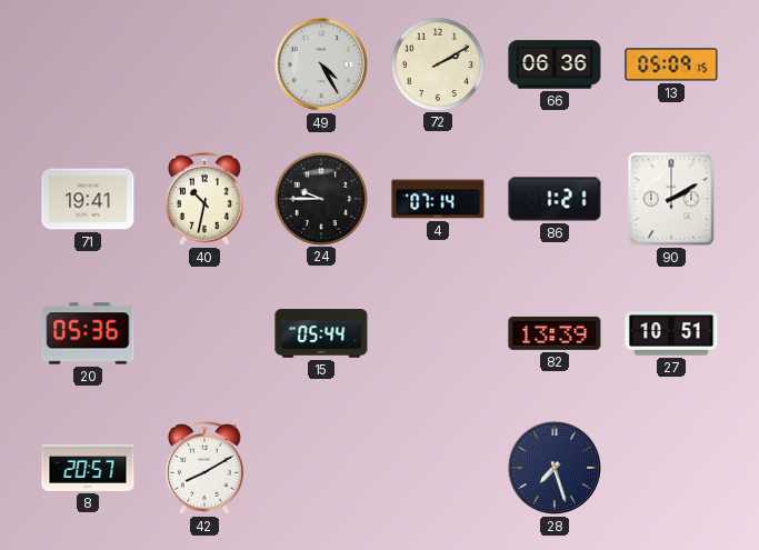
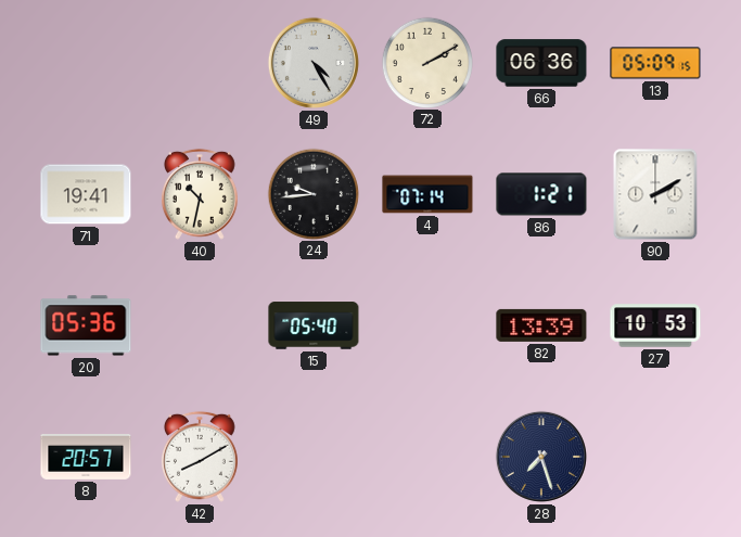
24: 9:45 -> 9:44
15: 05:44 -> 05:40
27: 10:51 -> 10:53
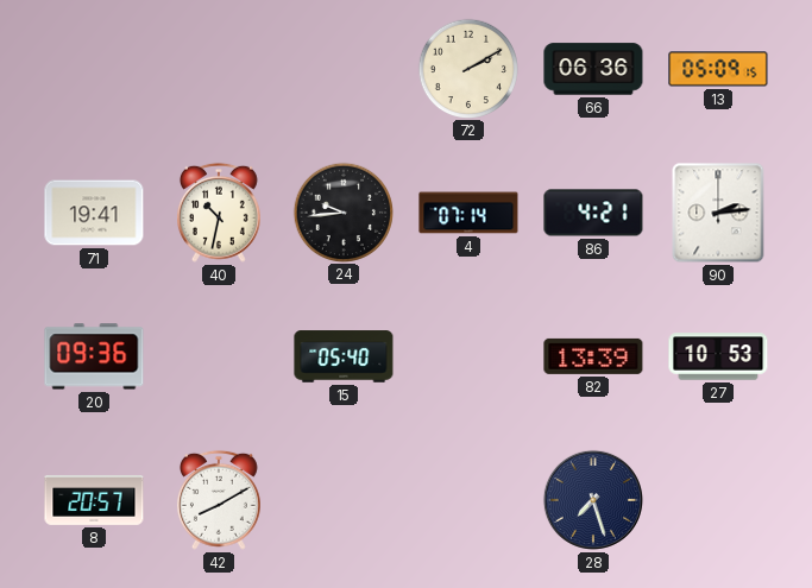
49: 4:25 -> none
86: 1:21 -> 4:21
90: 2:10 -> 2:14
20: 05:36 -> 09:36
